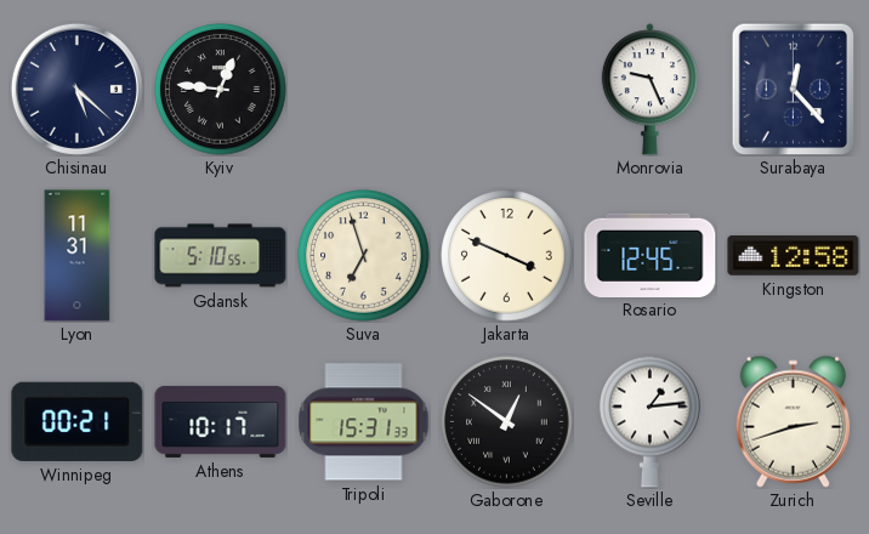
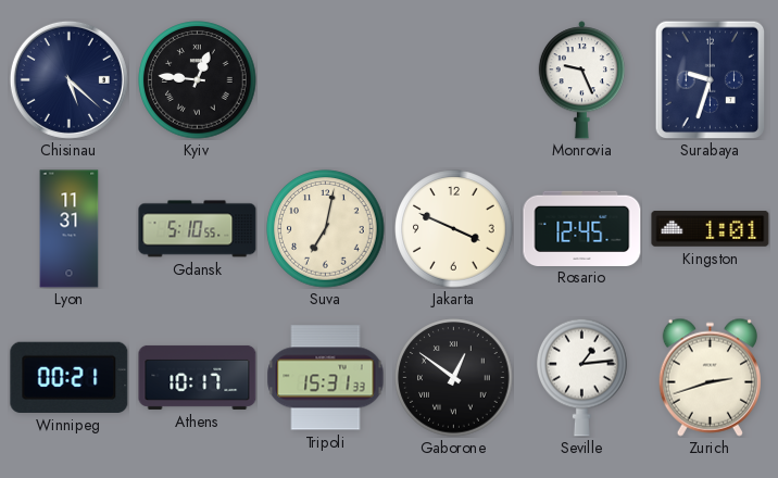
Surabaya: 12:23 -> 9:33
Suva: 6:57 -> 7:02
Kingston: 12:58 -> 1:01
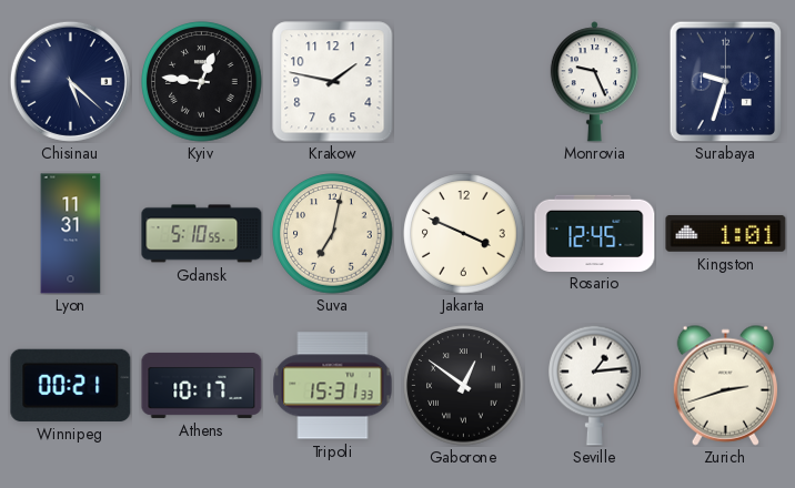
Krakow: none -> 1:47
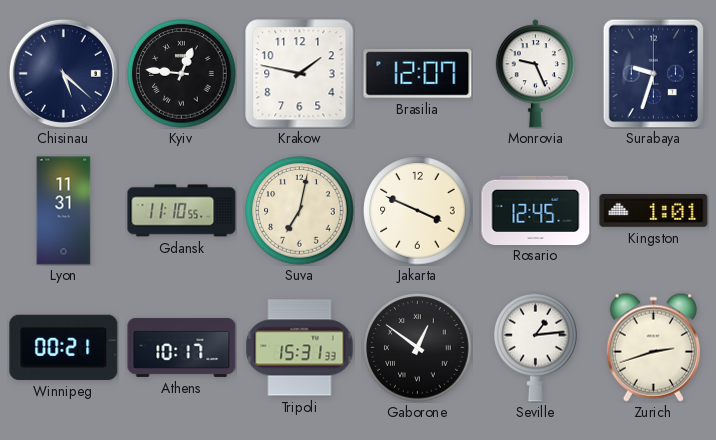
Brasilia: none -> 12:07
Gdansk: 5:10 -> 11:10
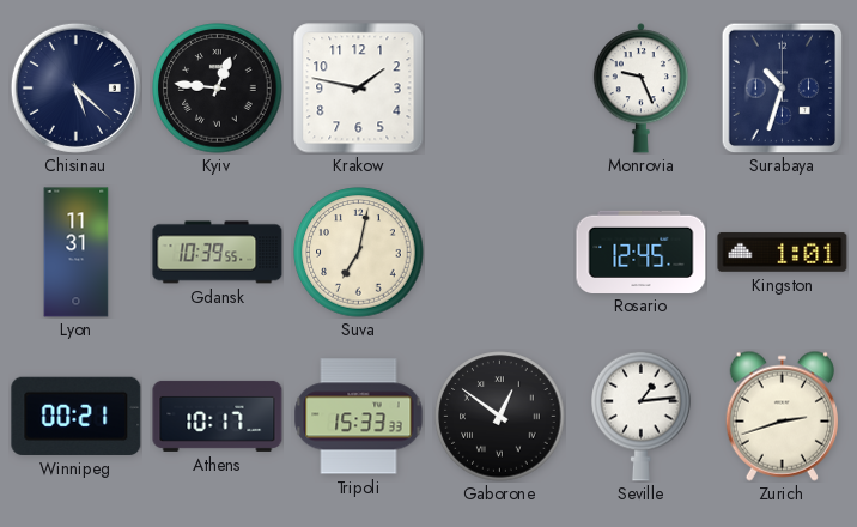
Brasilia: 12:07 -> none
Surabaya: 9:33 -> 10:33
Gdansk: 11:10 -> 10:39
Jakarta: 3:49 -> none
Tripoli: 15:31 -> 15:33
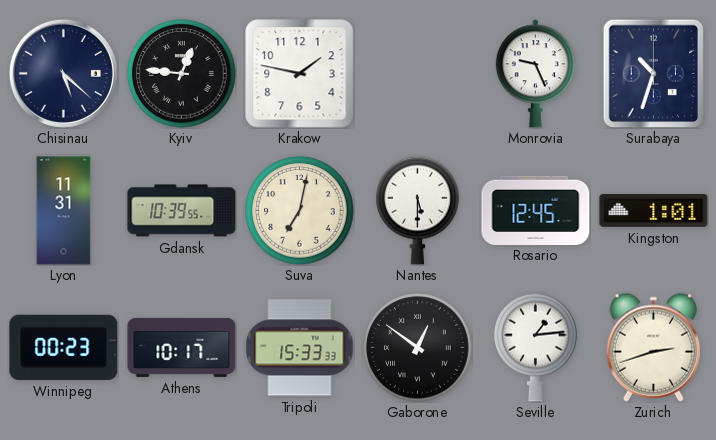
Nantes: none -> 5:30
Winnipeg: 00:21 -> 00:23
